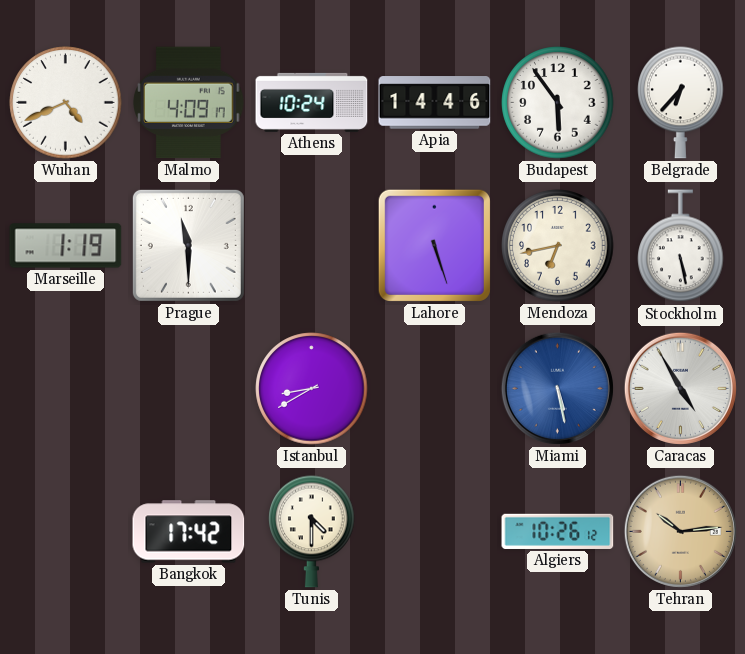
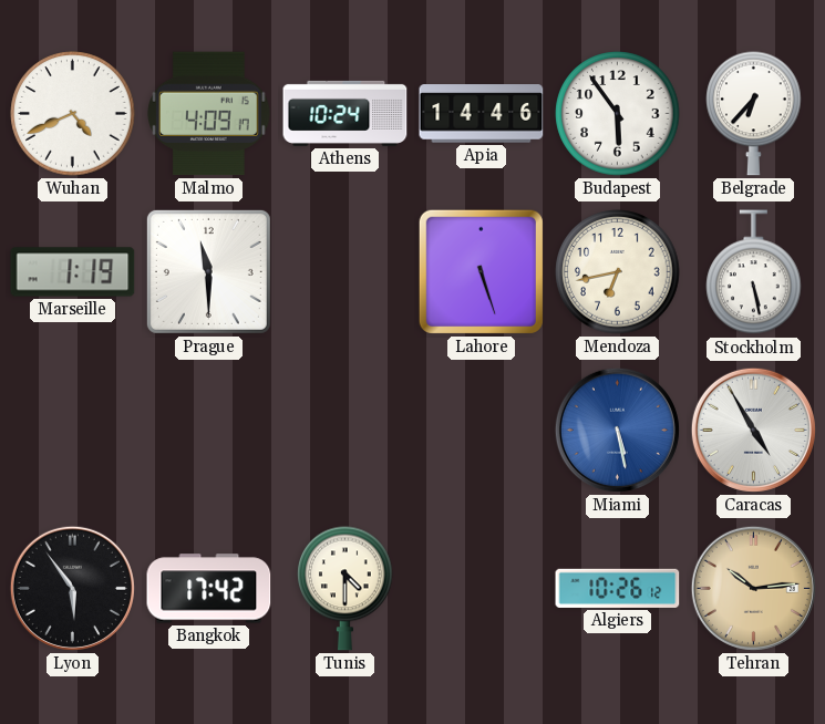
Istanbul: 8:40 -> none
Lyon: none -> 5:54
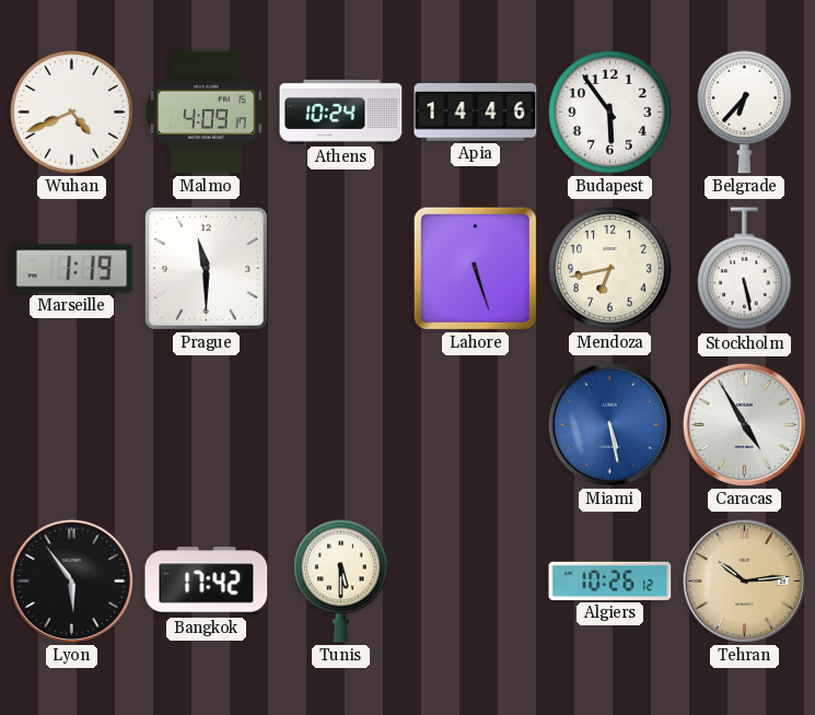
Tunis: 4:30 -> 5:30
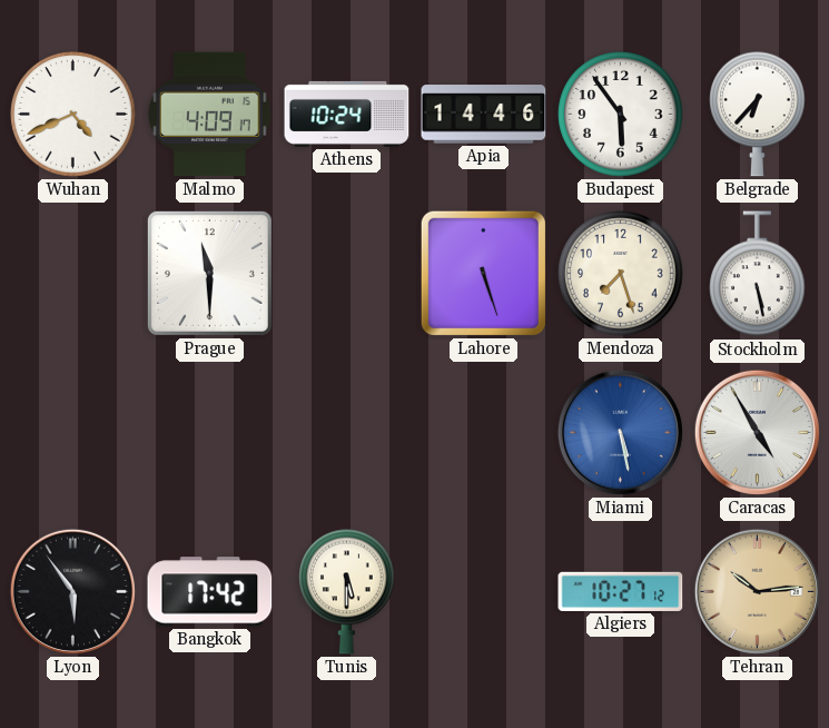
Marseille: 1:19 -> none
Mendoza: 6:43 -> 7:27
Algiers: 10:26 -> 10:27
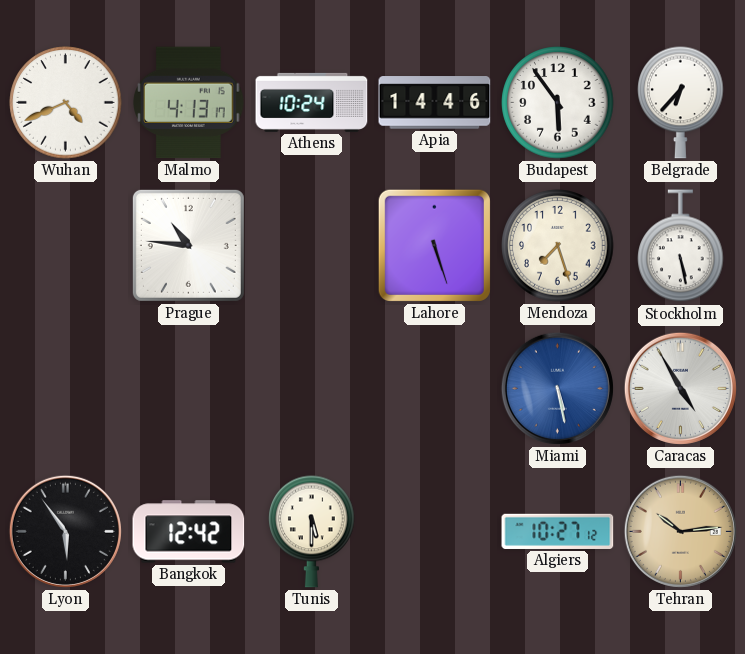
Malmo: 4:09 -> 4:13
Prague: 11:30 -> 10:46
Bangkok: 17:42 -> 12:42
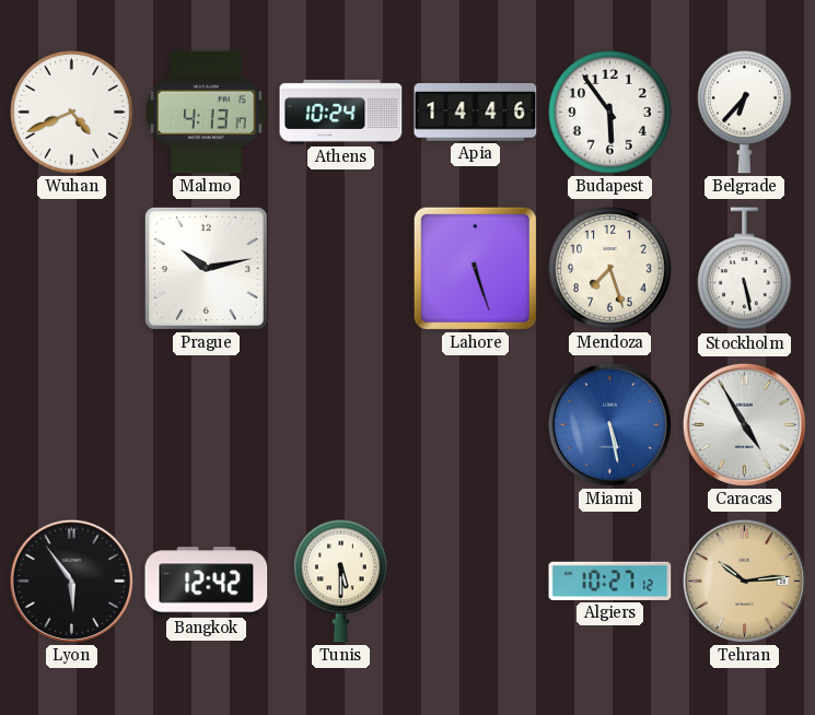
Prague: 10:46 -> 10:13
